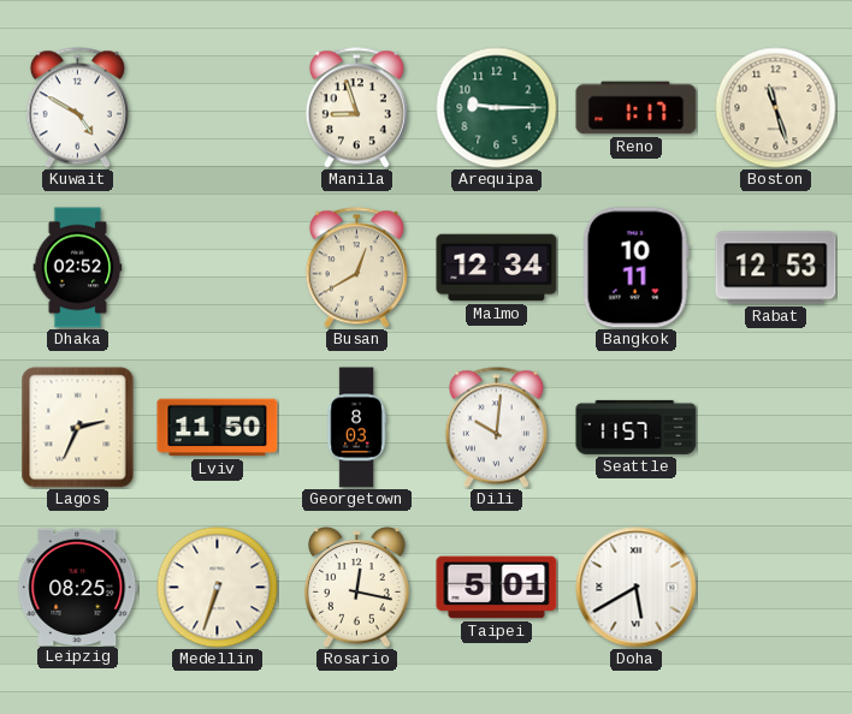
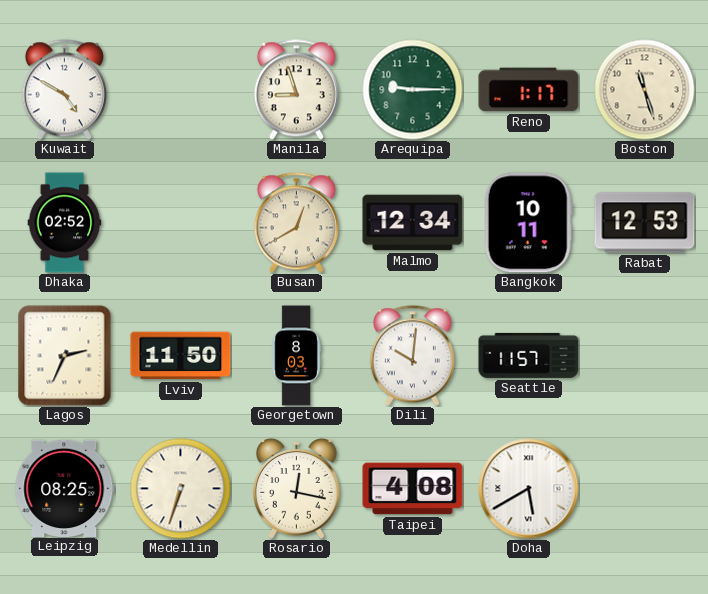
Taipei: 5:01 -> 4:08
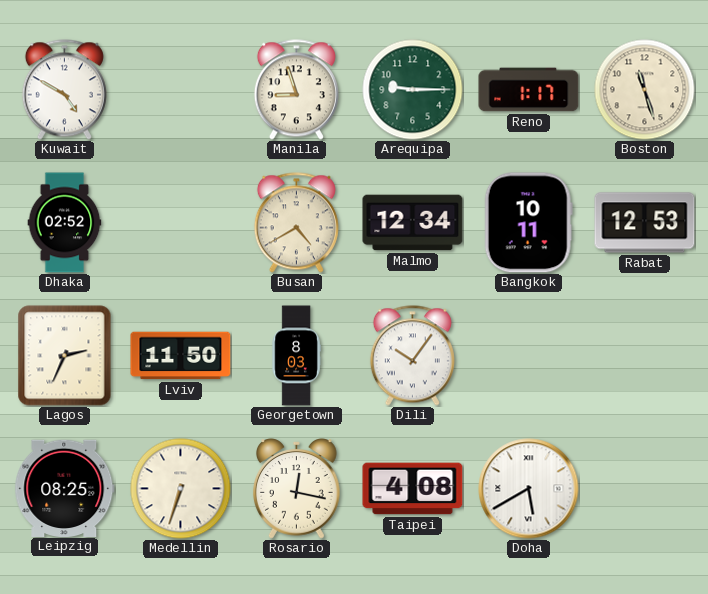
Busan: 12:40 -> 4:40
Dili: 10:01 -> 10:06
Seattle: 11:57 -> none
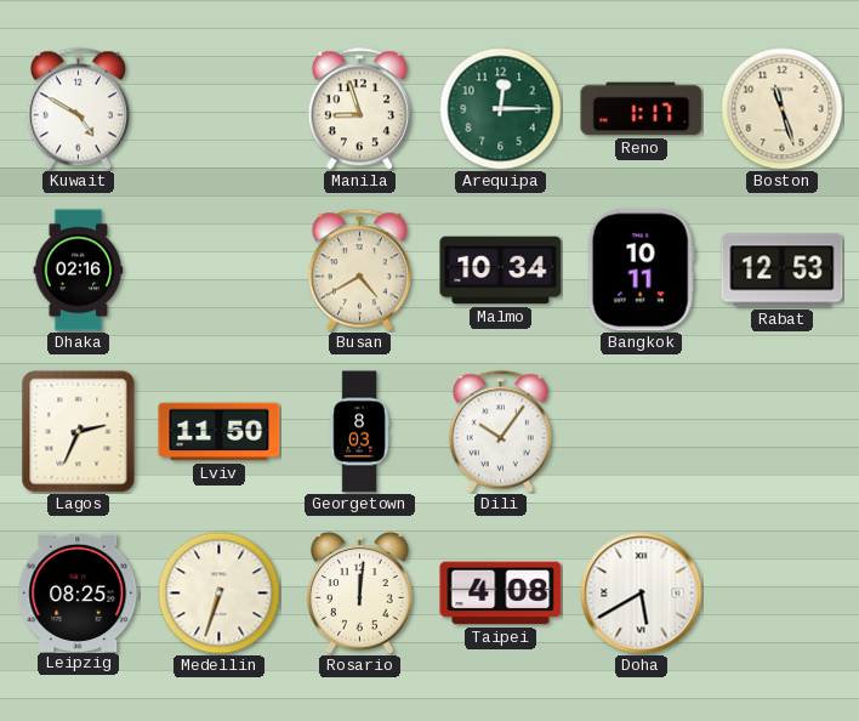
Arequipa: 9:15 -> 12:15
Dhaka: 02:52 -> 02:16
Malmo: 12:34 -> 10:34
Rosario: 12:17 -> 12:01
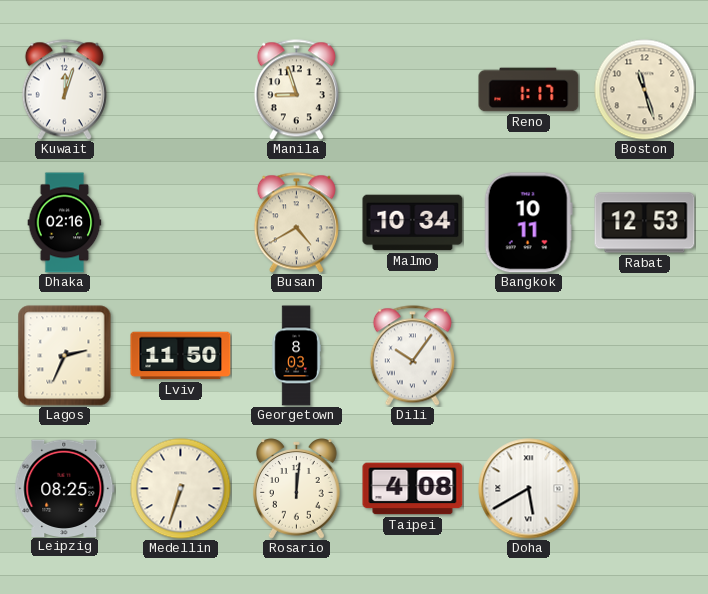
Kuwait: 4:50 -> 12:03
Arequipa: 12:15 -> none
